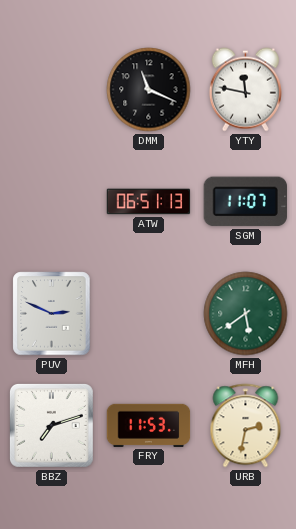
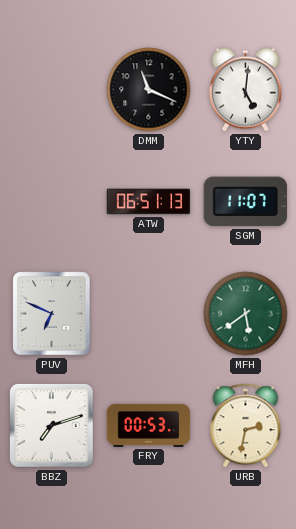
YTY: 11:47 -> 5:01
PUV: 2:49 -> 6:49
FRY: 11:53 -> 00:53
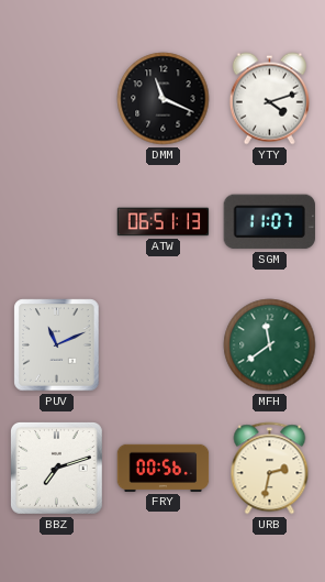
YTY: 5:01 -> 4:12
PUV: 6:49 -> 11:11
MFH: 5:39 -> 11:39
FRY: 00:53 -> 00:56
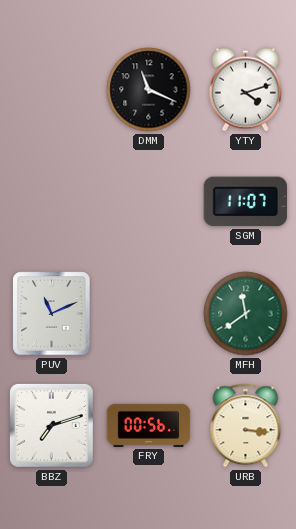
ATW: 06:51 -> none
URB: 2:32 -> 3:16
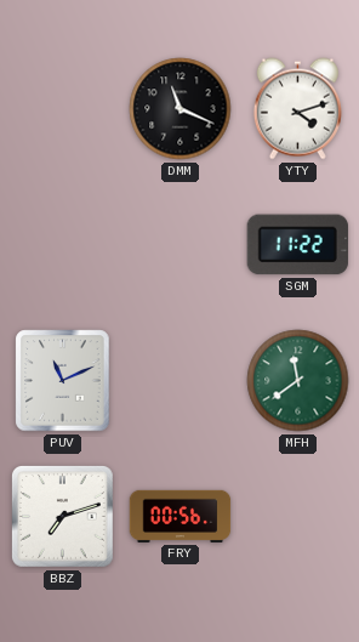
SGM: 11:07 -> 11:22
URB: 3:16 -> none
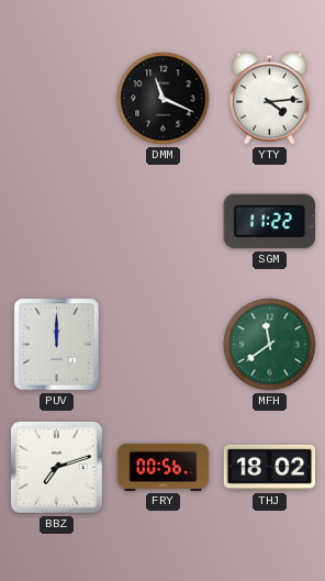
YTY: 4:12 -> 4:14
PUV: 11:11 -> 12:00
THJ: none -> 18:02
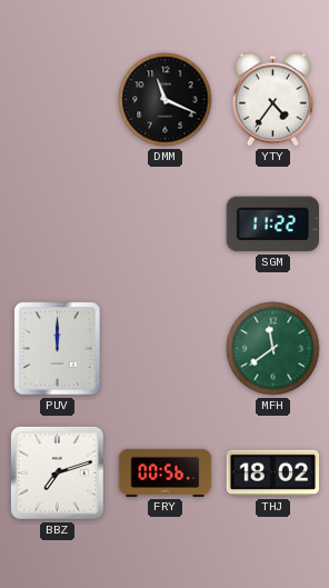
YTY: 4:14 -> 4:36
